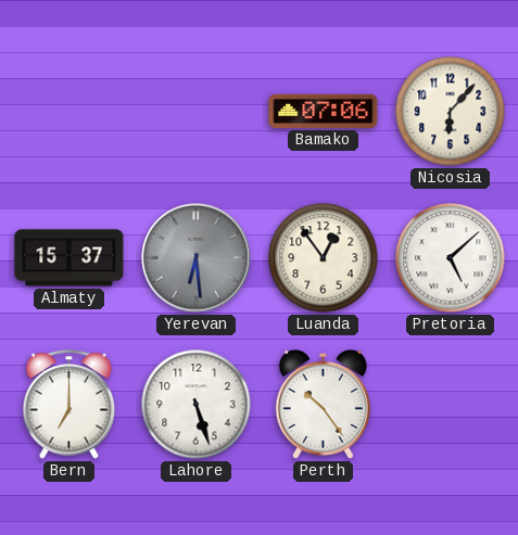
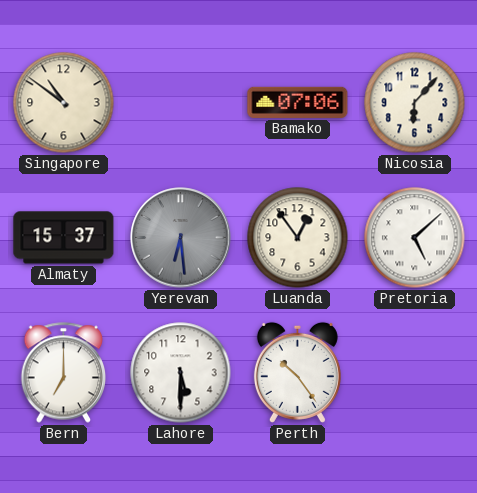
Singapore: none -> 10:51
Lahore: 5:27 -> 5:30
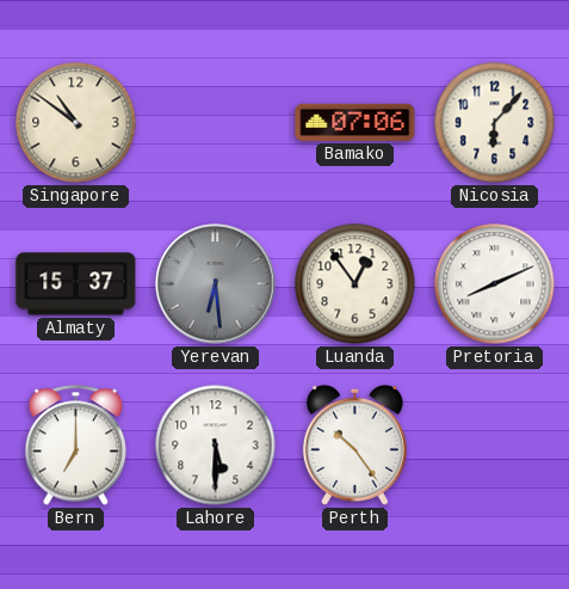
Pretoria: 5:08 -> 8:11
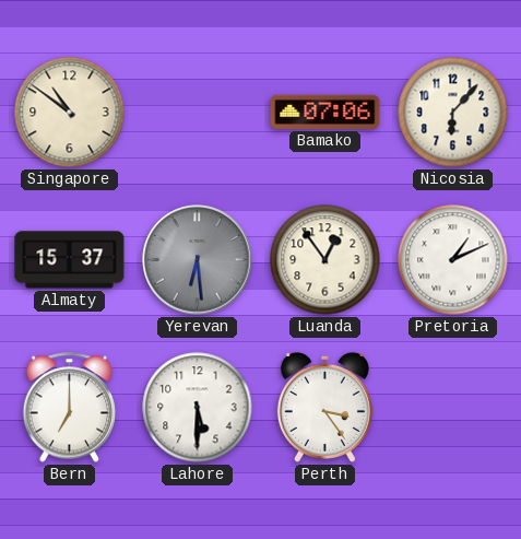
Pretoria: 8:11 -> 1:11
Perth: 10:24 -> 3:24
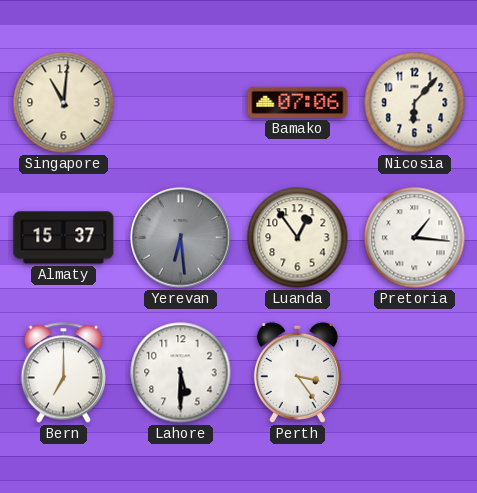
Singapore: 10:51 -> 11:01
Pretoria: 1:11 -> 1:16
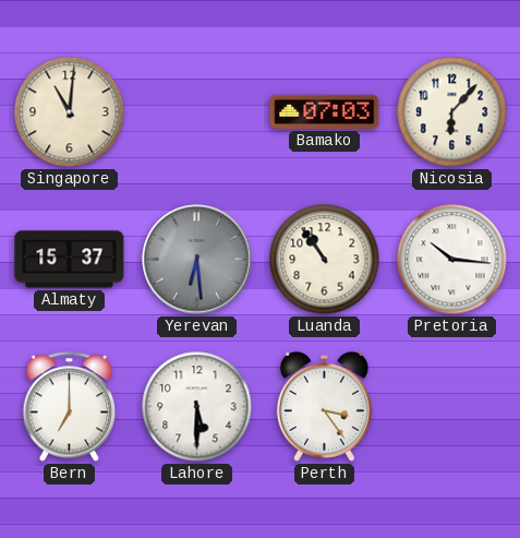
Bamako: 07:06 -> 07:03
Luanda: 12:54 -> 10:54
Pretoria: 1:16 -> 10:16
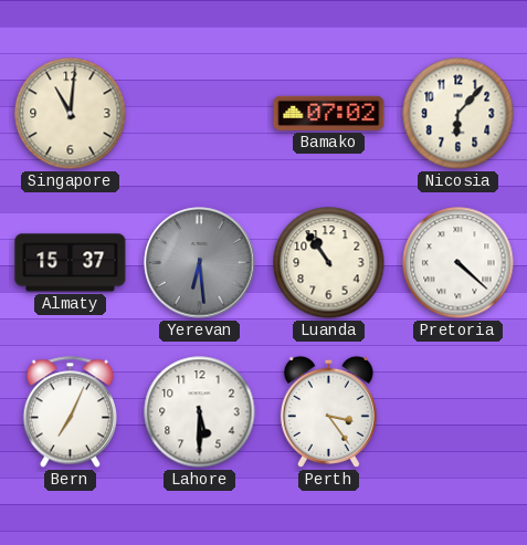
Bamako: 07:03 -> 07:02
Pretoria: 10:16 -> 4:22
Bern: 7:00 -> 7:04
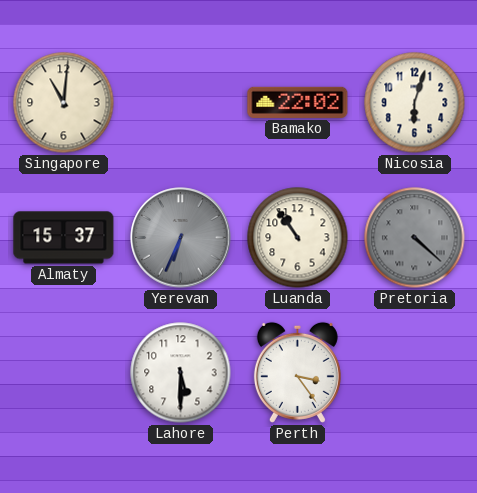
Bamako: 07:02 -> 22:02
Nicosia: 6:07 -> 6:03
Yerevan: 6:29 -> 6:34
Pretoria dial: white -> grey
Bern: 7:04 -> none
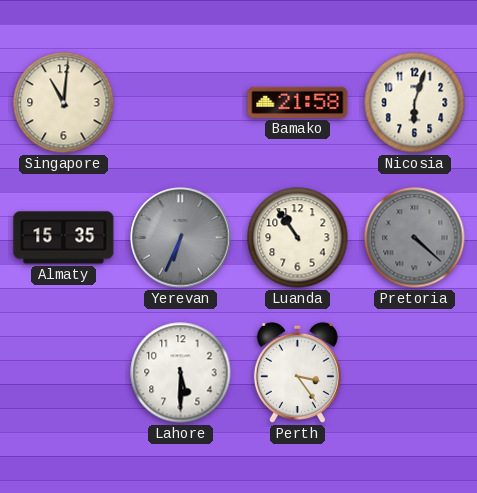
Bamako: 22:02 -> 21:58
Almaty: 15:37 -> 15:35
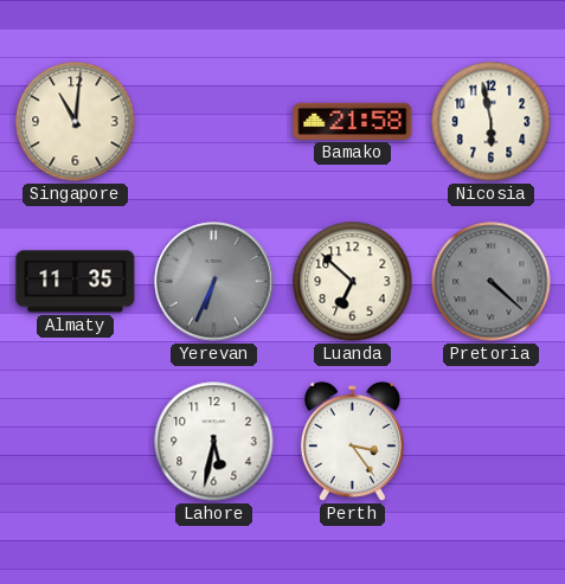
Nicosia: 6:03 -> 5:58
Almaty: 15:35 -> 11:35
Luanda: 10:54 -> 6:52
Lahore: 5:30 -> 5:32
